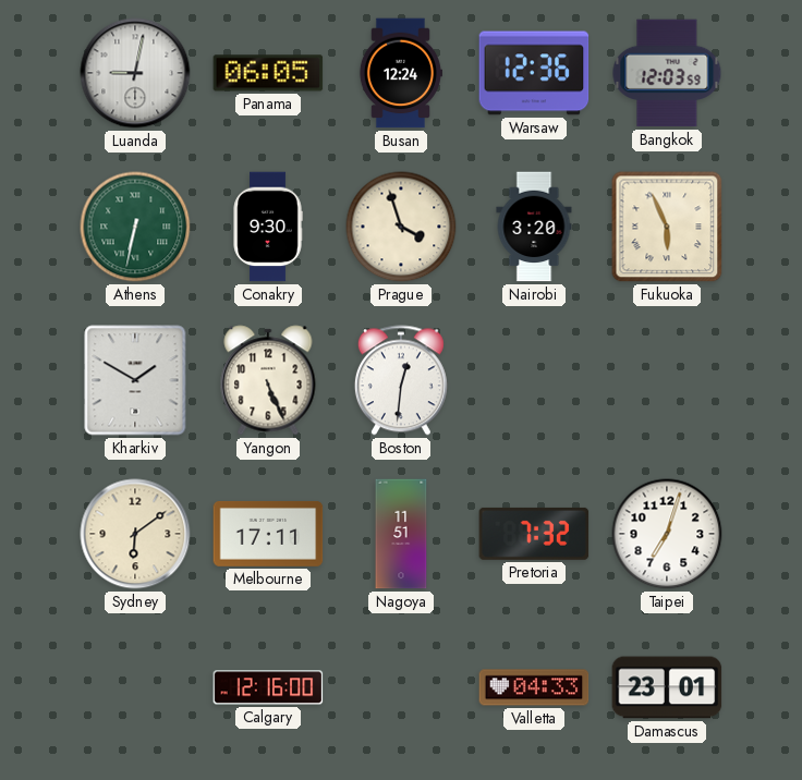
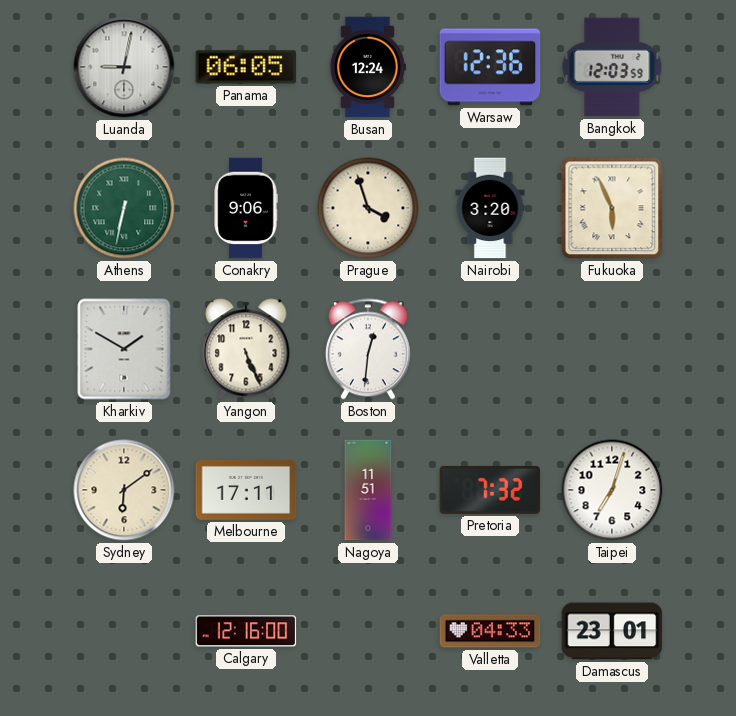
Conakry: 9:30 -> 9:06
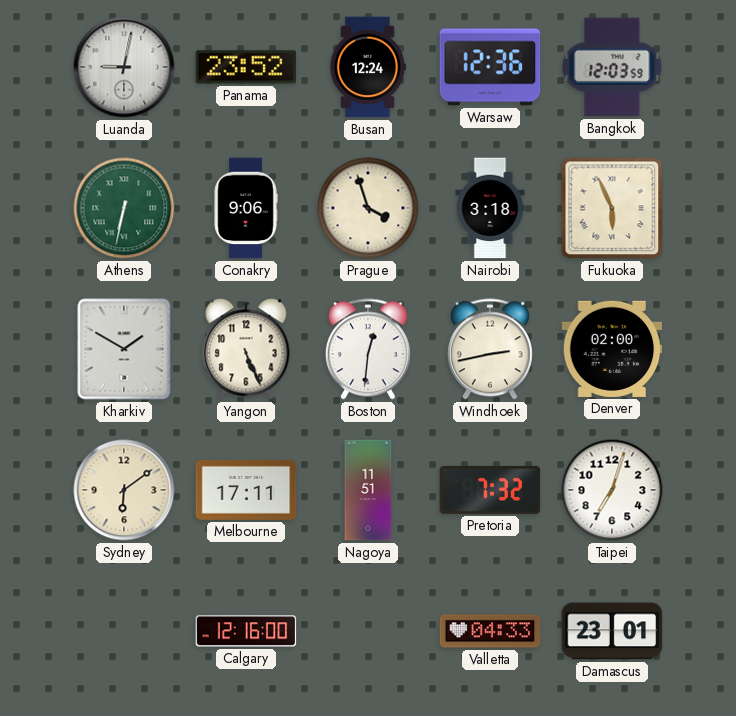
Panama: 06:05 -> 23:52
Nairobi: 3:20 -> 3:18
Windhoek: none -> 2:43
Denver: none -> 02:00
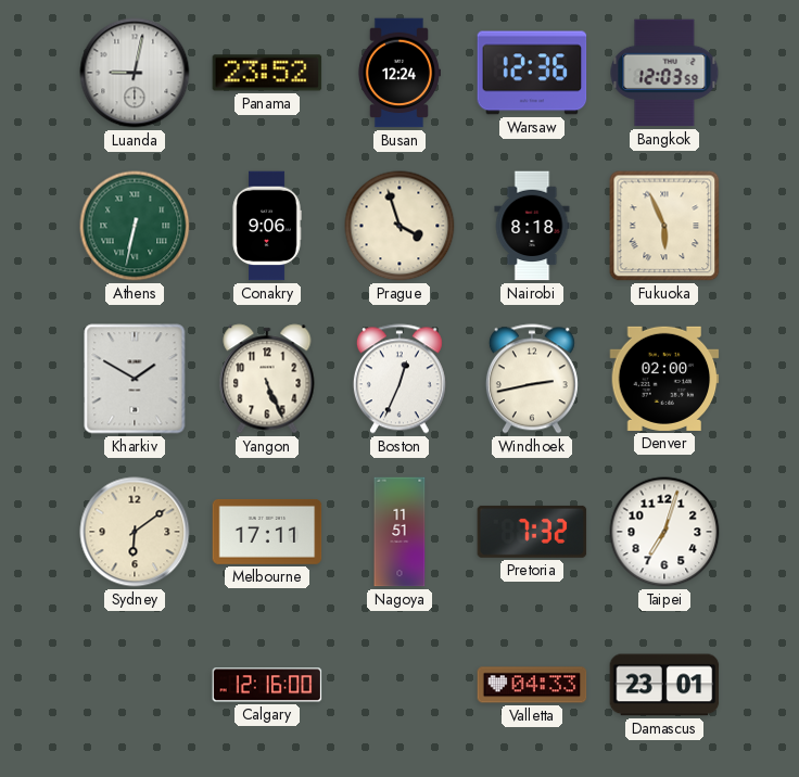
Nairobi: 3:18 -> 8:18
Boston: 12:31 -> 12:34
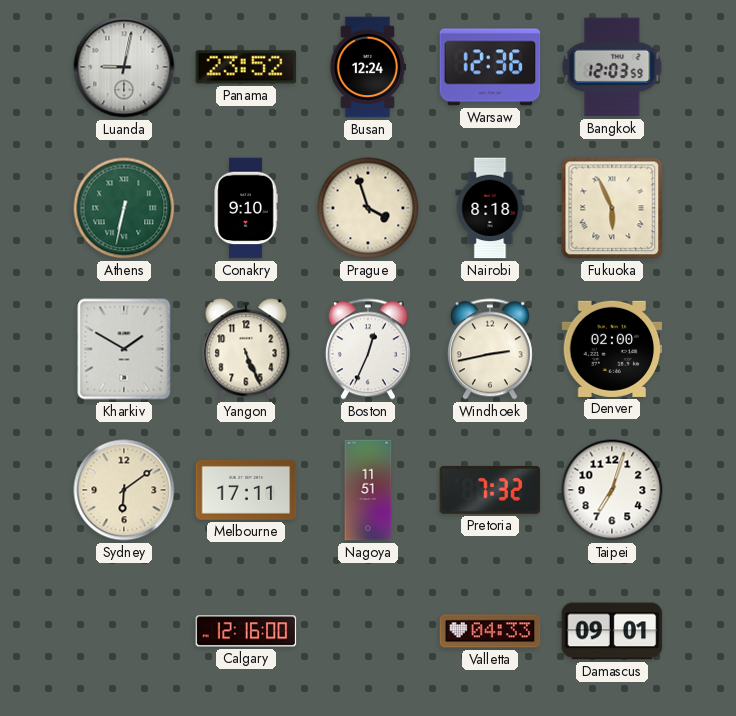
Conakry: 9:06 -> 9:10
Damascus: 23:01 -> 09:01
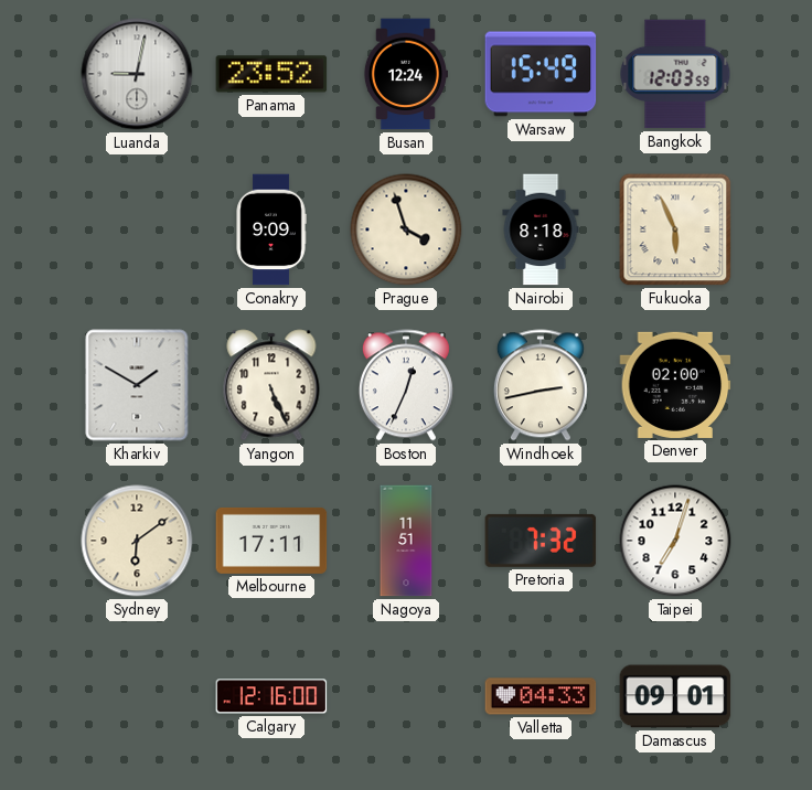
Warsaw: 12:36 -> 15:49
Athens: 6:32 -> none
Conakry: 9:10 -> 9:09
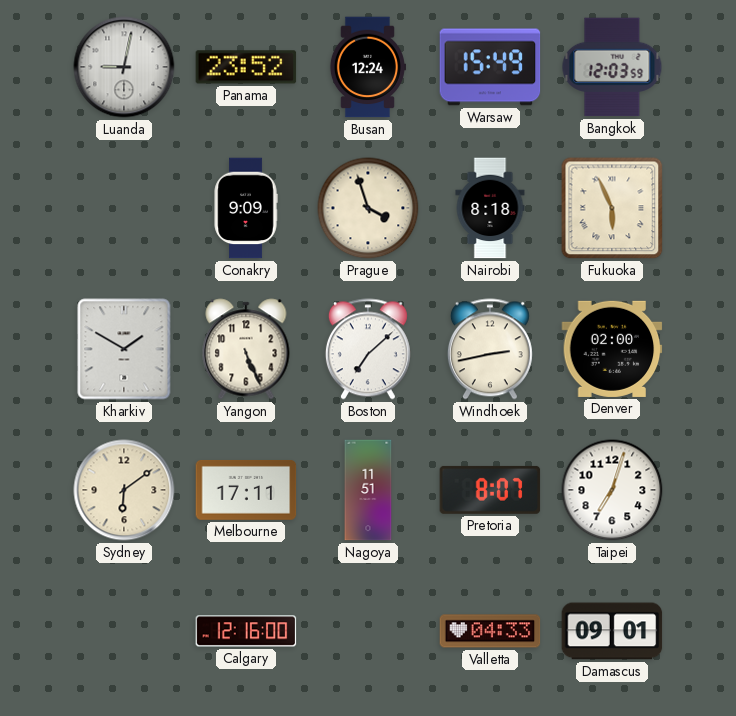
Boston: 12:34 -> 7:08
Pretoria: 7:32 -> 8:07
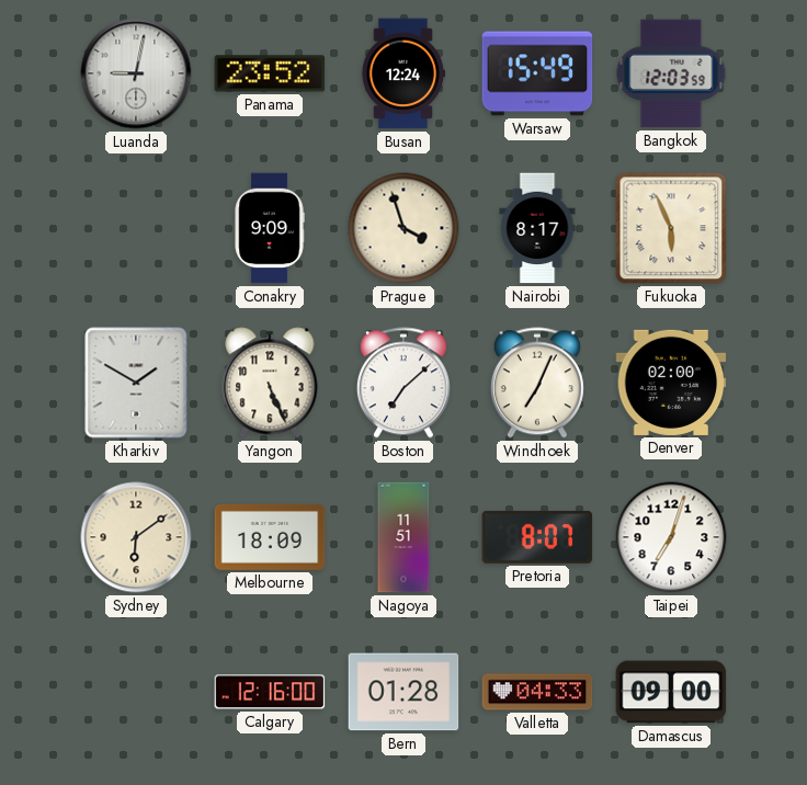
Nairobi: 8:18 -> 8:17
Windhoek: 2:43 -> 7:04
Melbourne: 17:11 -> 18:09
Bern: none -> 01:28
Damascus: 09:01 -> 09:00
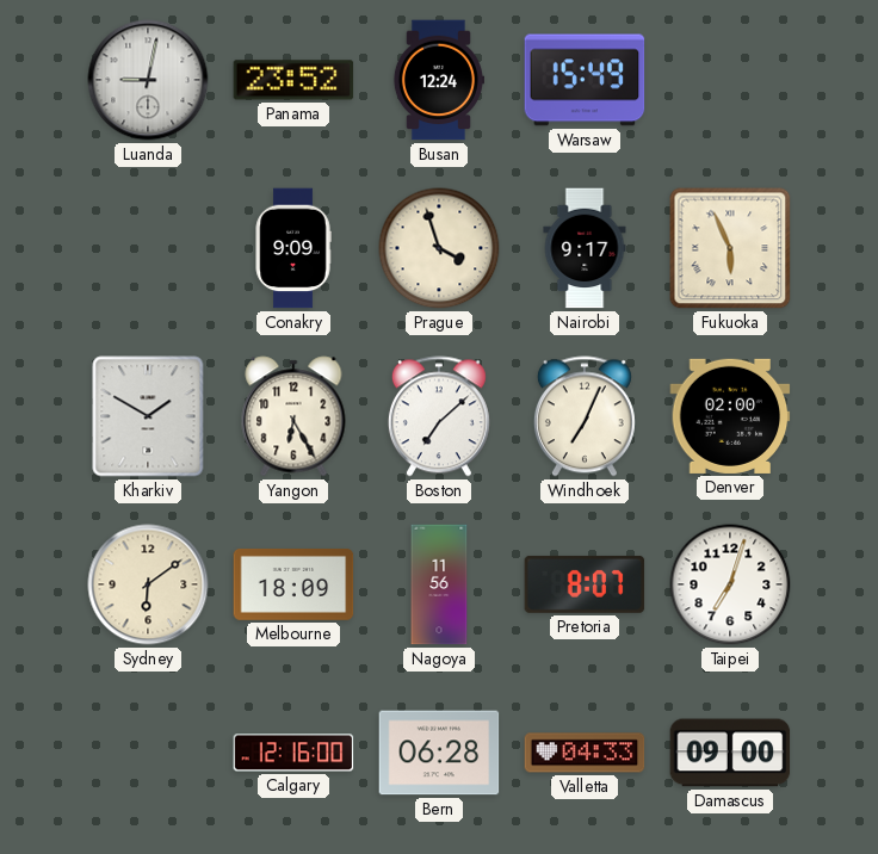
Bangkok: 12:03 -> none
Nairobi: 8:17 -> 9:17
Yangon: 5:26 -> 6:25
Nagoya: 11:51 -> 11:56
Bern: 01:28 -> 06:28
